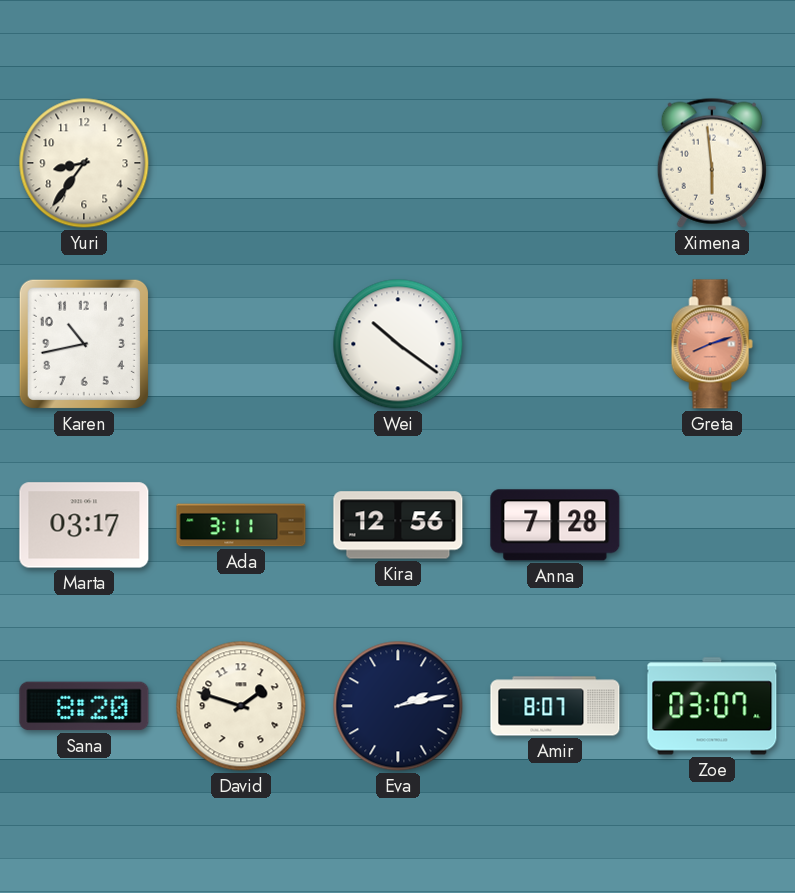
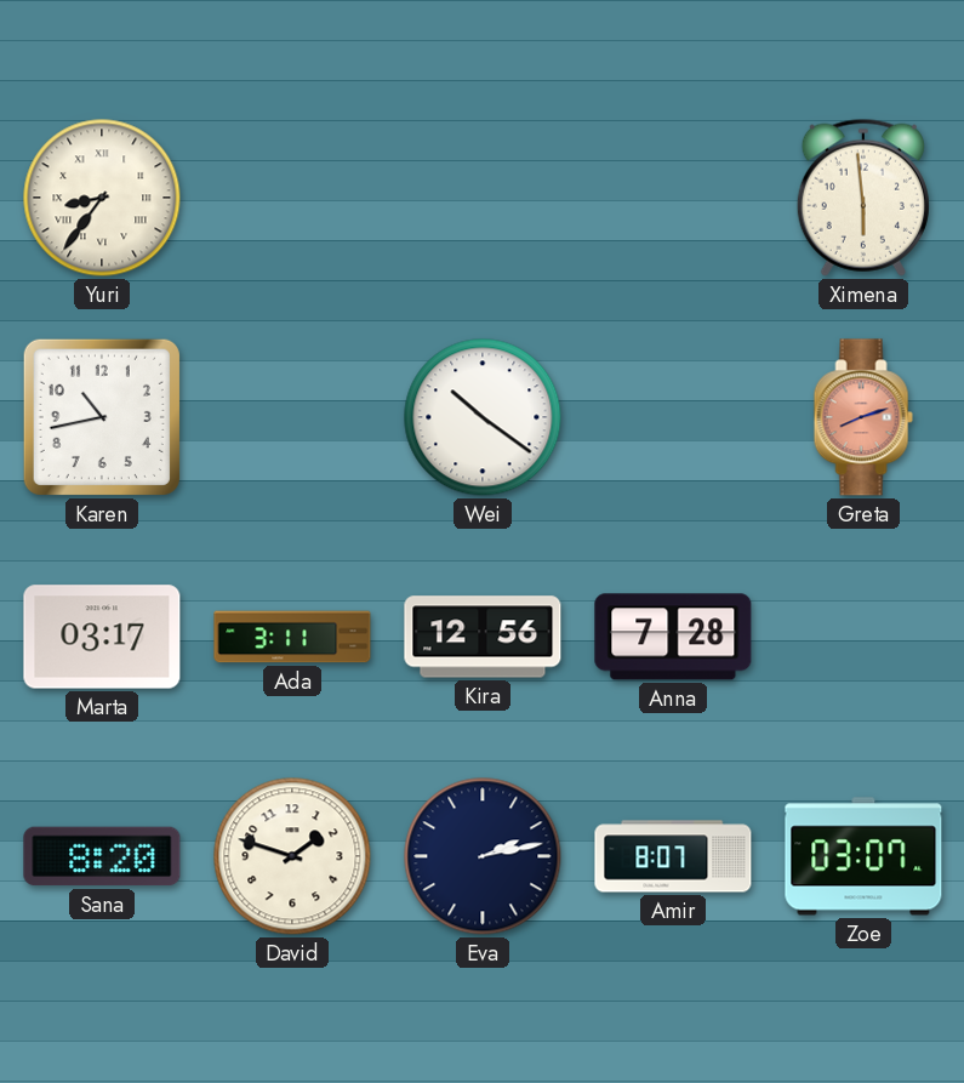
Yuri numerals: Arabic -> Roman
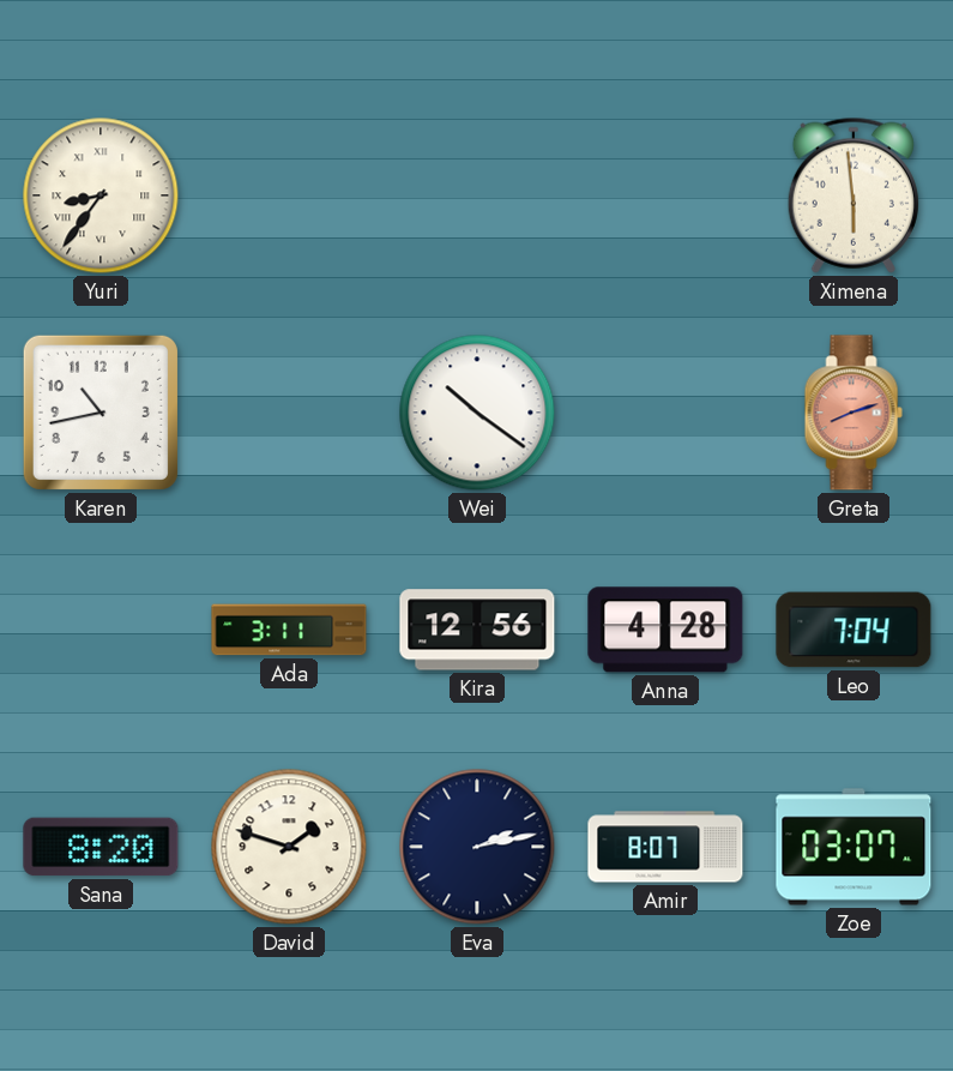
Marta: 03:17 -> none
Anna: 7:28 -> 4:28
Leo: none -> 7:04
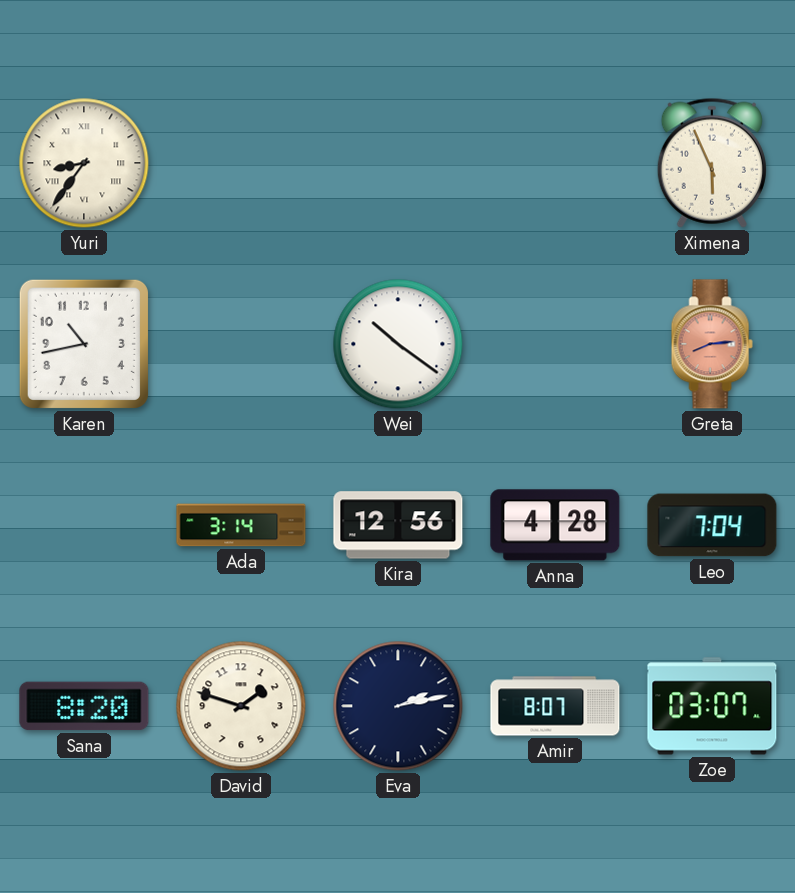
Ximena: 5:59 -> 5:56
Greta: 8:12 -> 8:14
Ada: 3:11 -> 3:14
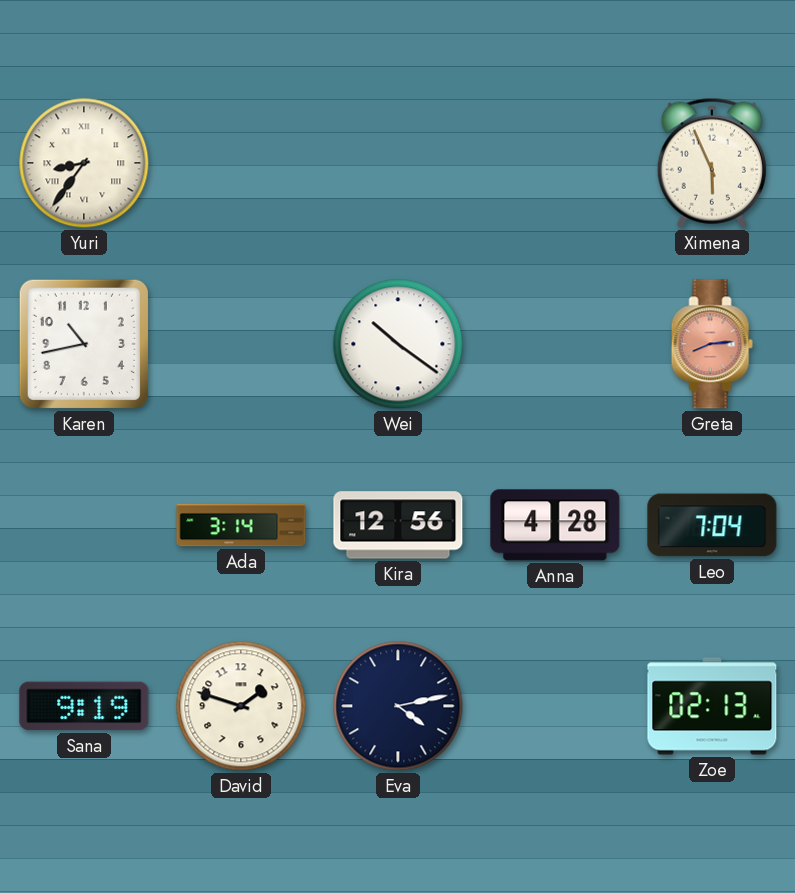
Sana: 8:20 -> 9:19
Eva: 2:13 -> 4:13
Amir: 8:07 -> none
Zoe: 03:07 -> 02:13
